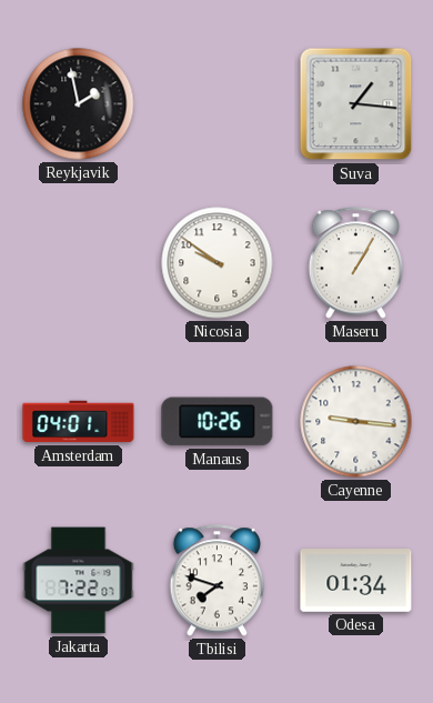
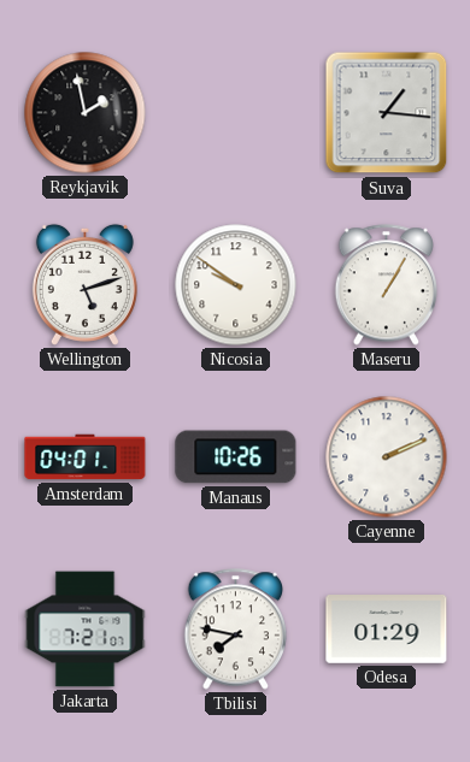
Wellington: none -> 5:12
Cayenne: 9:16 -> 2:11
Jakarta: 7:22 -> 7:21
Tbilisi: 7:48 -> 7:47
Odesa: 01:34 -> 01:29
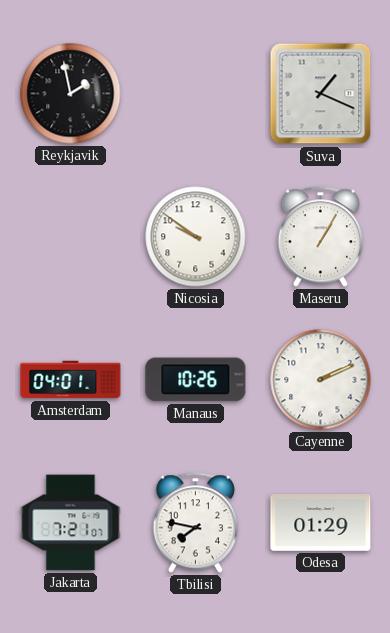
Suva: 1:16 -> 1:19
Wellington: 5:12 -> none
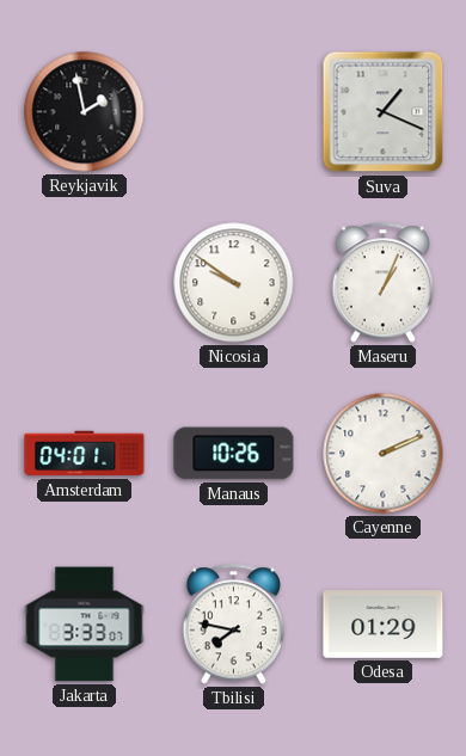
Maseru: 1:05 -> 1:04
Jakarta: 7:21 -> 3:33
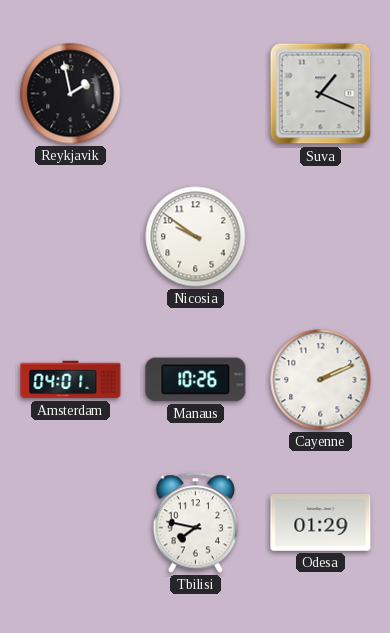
Maseru: 1:04 -> none
Jakarta: 3:33 -> none
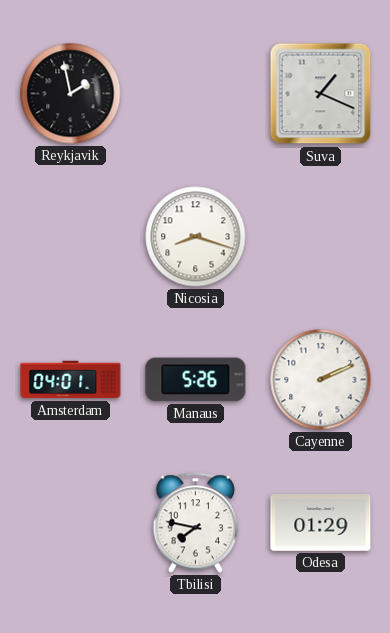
Nicosia: 9:51 -> 8:18
Manaus: 10:26 -> 5:26
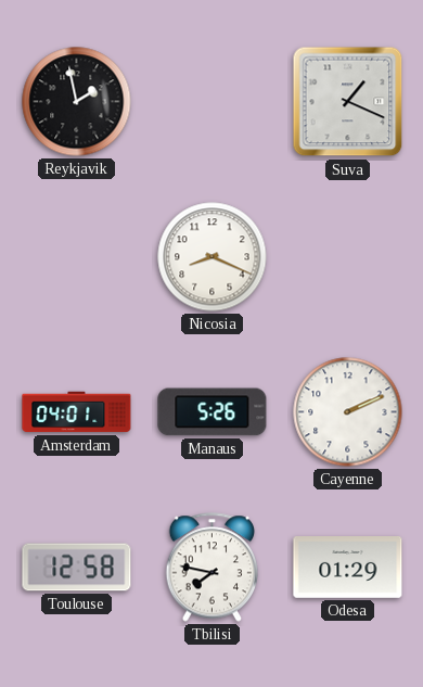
Nicosia: 8:18 -> 8:19
Toulouse: none -> 12:58
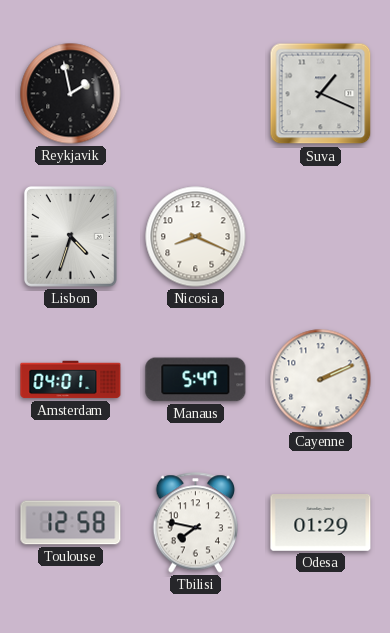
Lisbon: none -> 4:33
Manaus: 5:26 -> 5:47
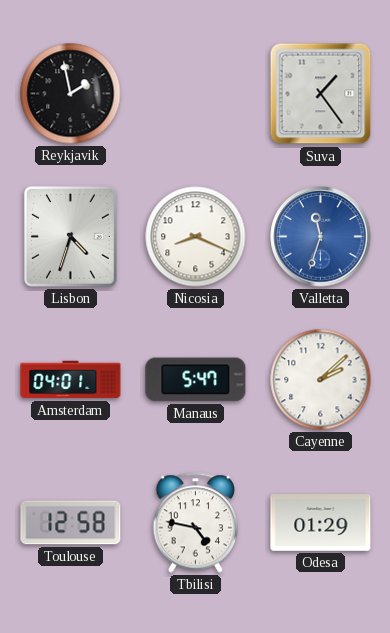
Suva: 1:19 -> 1:24
Valletta: none -> 11:33
Cayenne: 2:11 -> 2:08
Tbilisi: 7:47 -> 4:47
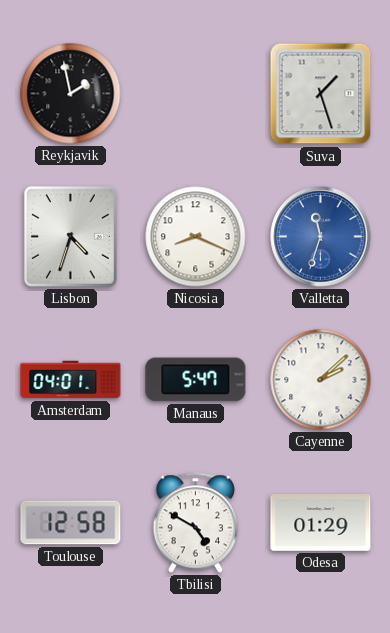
Suva: 1:24 -> 1:27
Tbilisi: 4:47 -> 4:50
